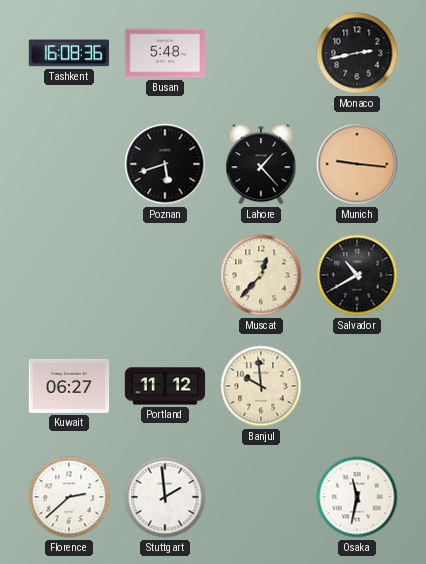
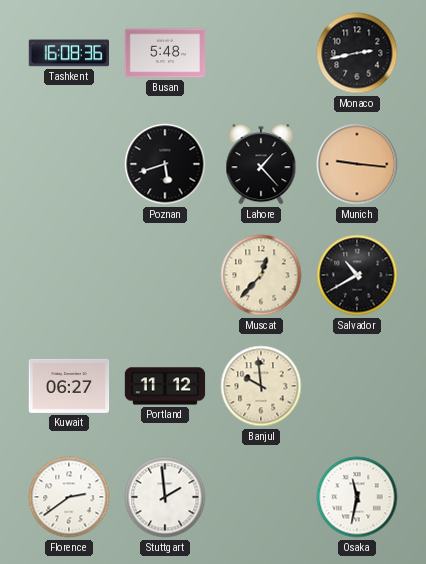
Florence: 2:38 -> 2:39
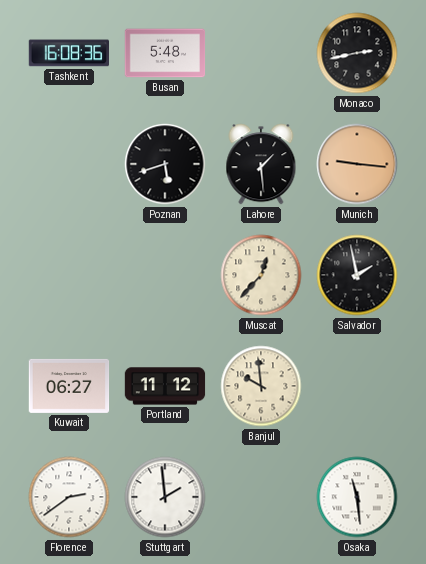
Lahore: 1:23 -> 1:29
Salvador: 10:40 -> 1:58
Osaka: 11:32 -> 11:29
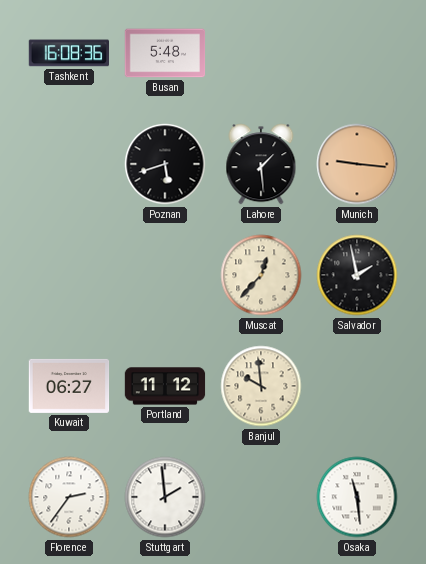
Monaco: 2:43 -> none
Florence: 2:39 -> 2:36
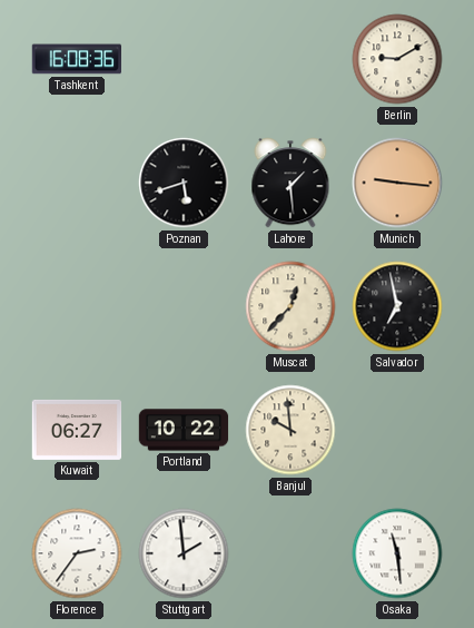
Busan: 5:48 -> none
Berlin: none -> 9:10
Salvador: 1:58 -> 6:58
Portland: 11:12 -> 10:22
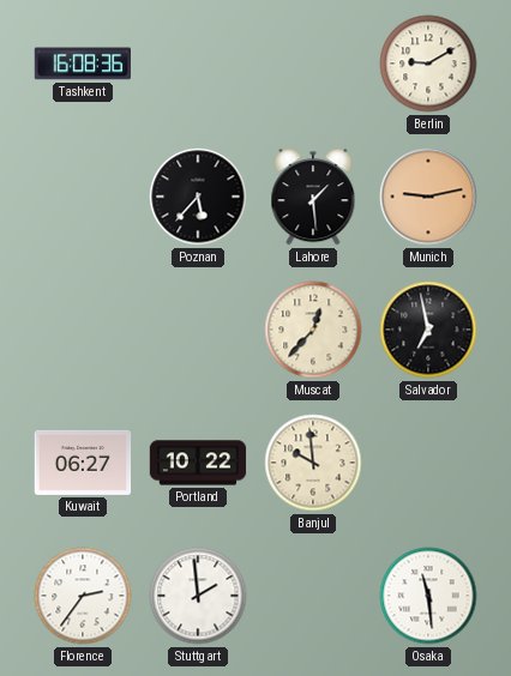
Poznan: 5:42 -> 5:37
Munich: 9:16 -> 9:13
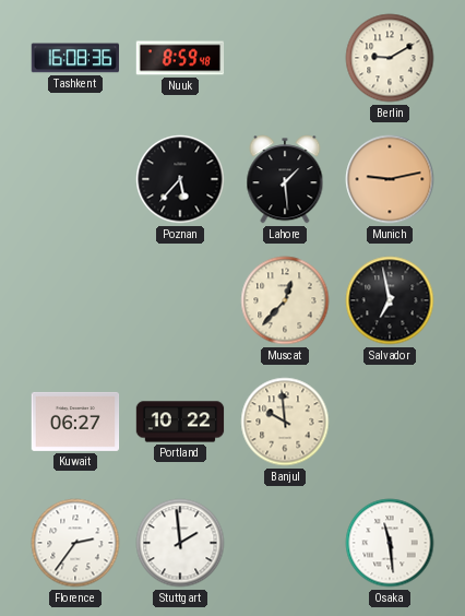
Nuuk: none -> 8:59
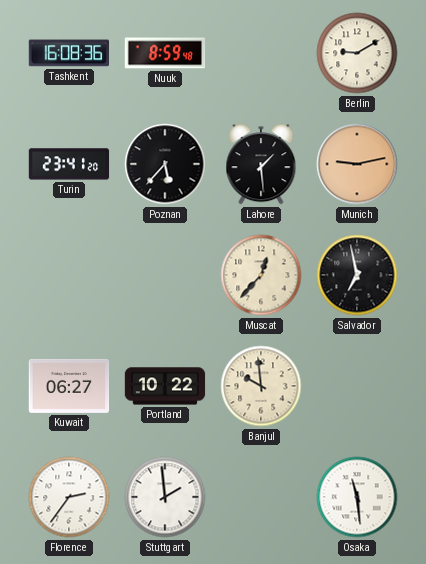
Turin: none -> 23:41
